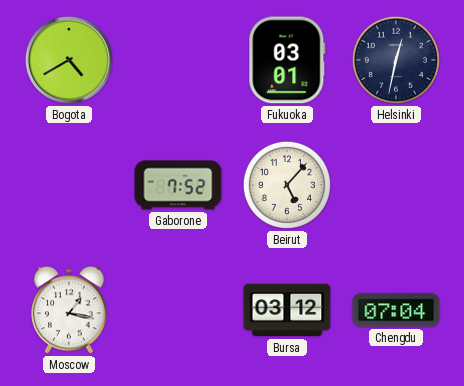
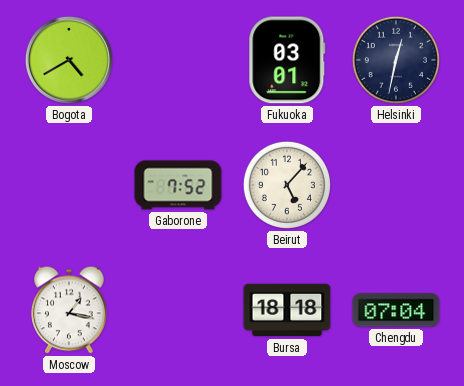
Bursa: 03:12 -> 18:18
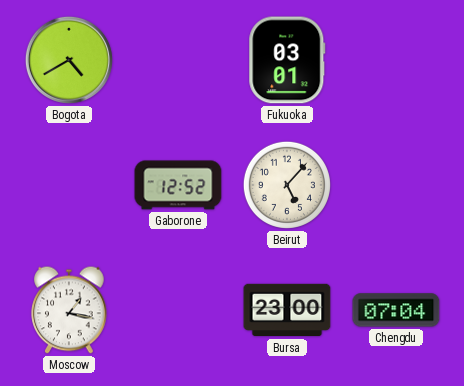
Helsinki: 12:32 -> none
Gaborone: 7:52 -> 12:52
Bursa: 18:18 -> 23:00
